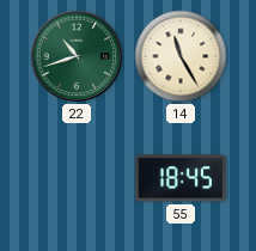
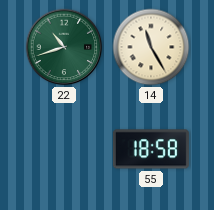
55: 18:45 -> 18:58
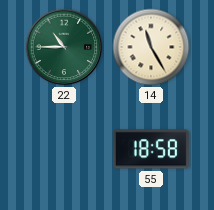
22: 10:42 -> 10:45
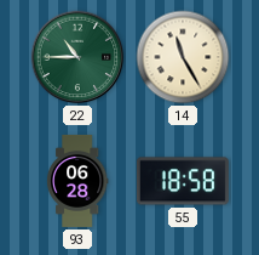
93: none -> 06:28
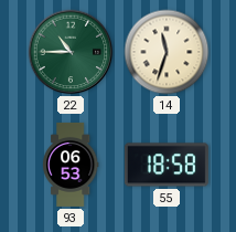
14: 11:25 -> 11:33
93: 06:28 -> 06:53
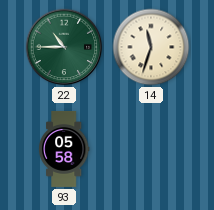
93: 06:53 -> 05:58
55: 18:58 -> none
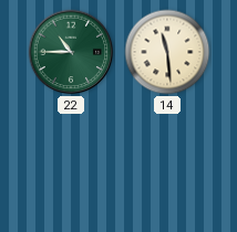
14: 11:33 -> 11:29
93: 05:58 -> none
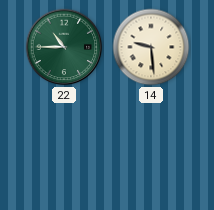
14: 11:29 -> 9:29
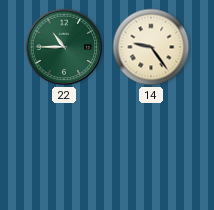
14: 9:29 -> 9:24
